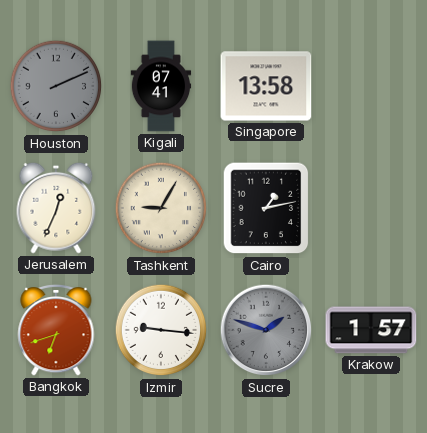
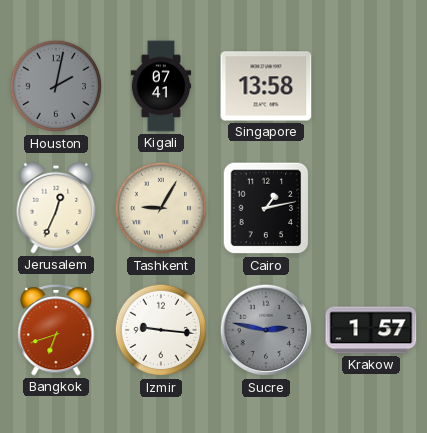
Houston: 2:11 -> 2:02
Sucre: 1:48 -> 2:47
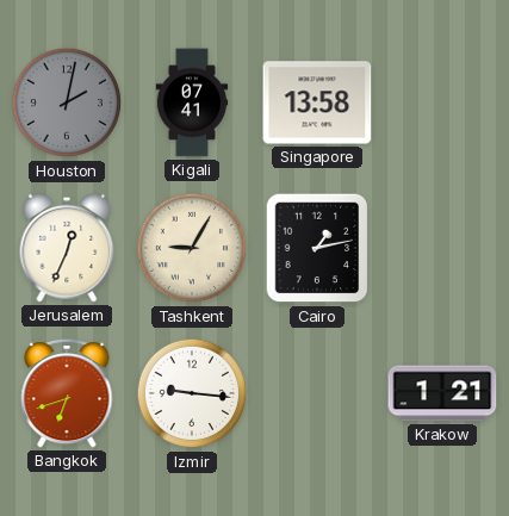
Sucre: 2:47 -> none
Krakow: 1:57 -> 1:21
